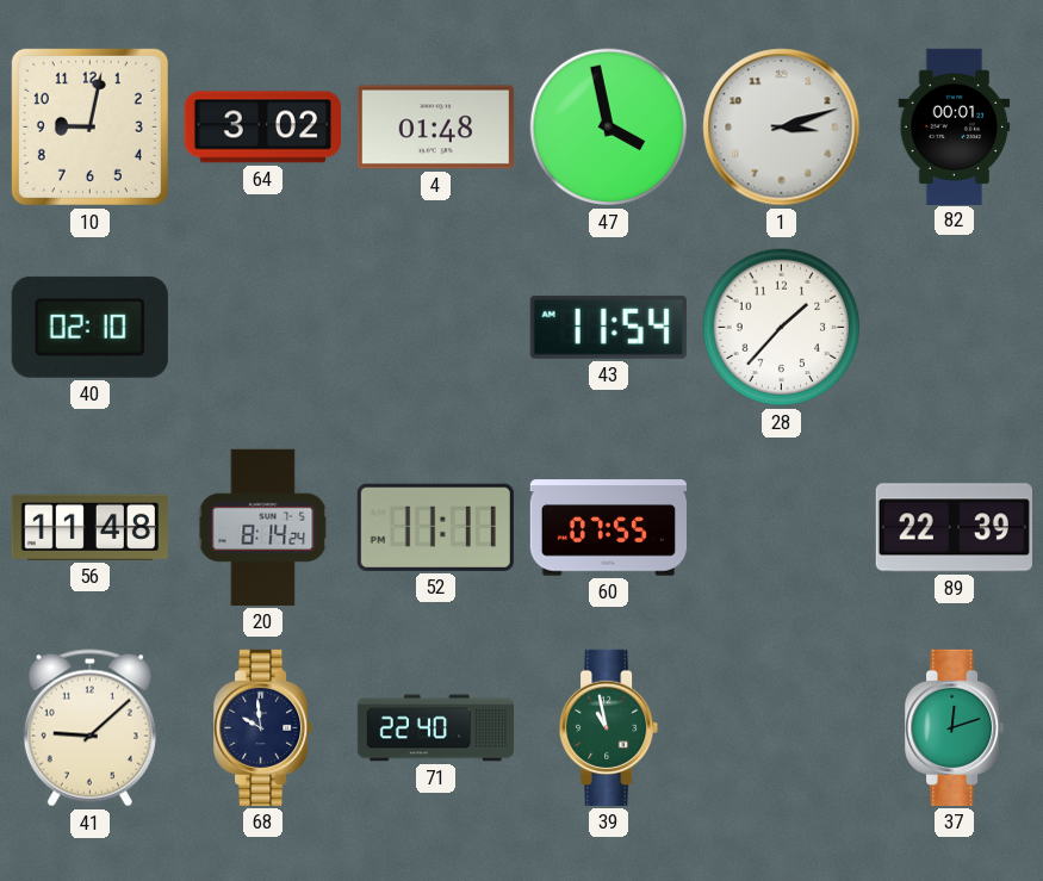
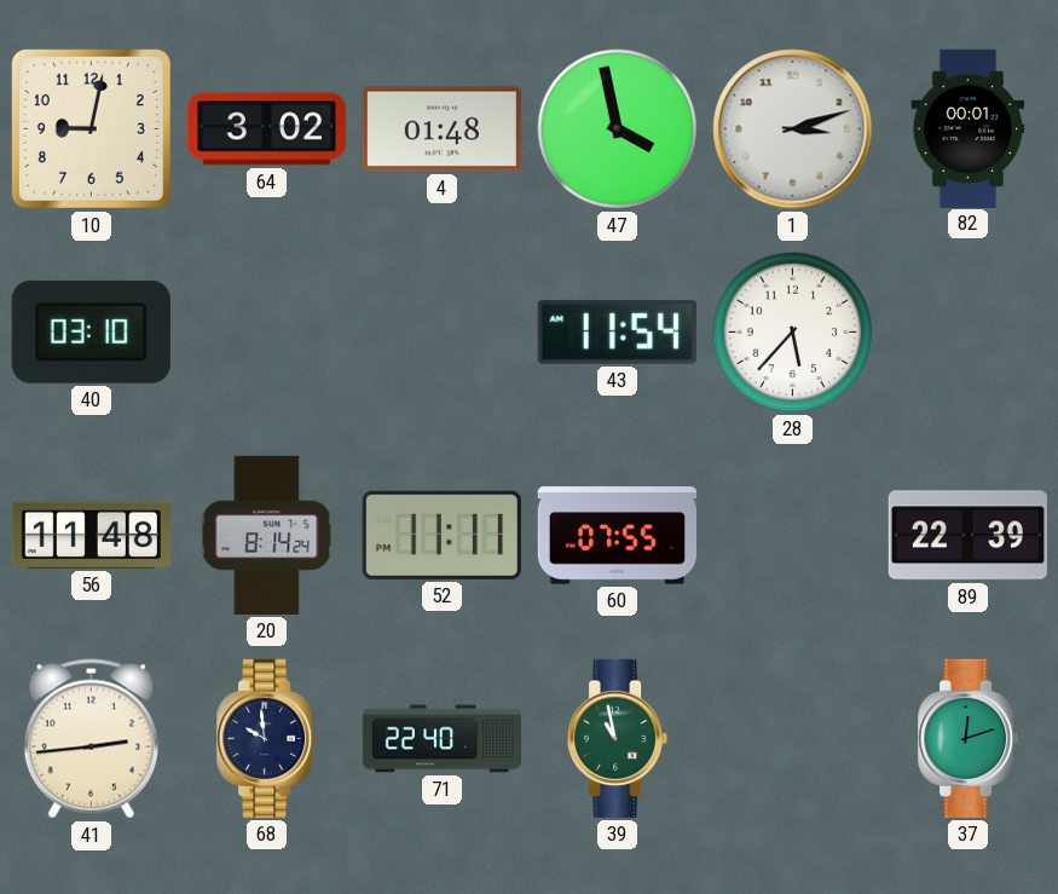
40: 02:10 -> 03:10
28: 1:37 -> 5:37
41: 9:08 -> 2:44
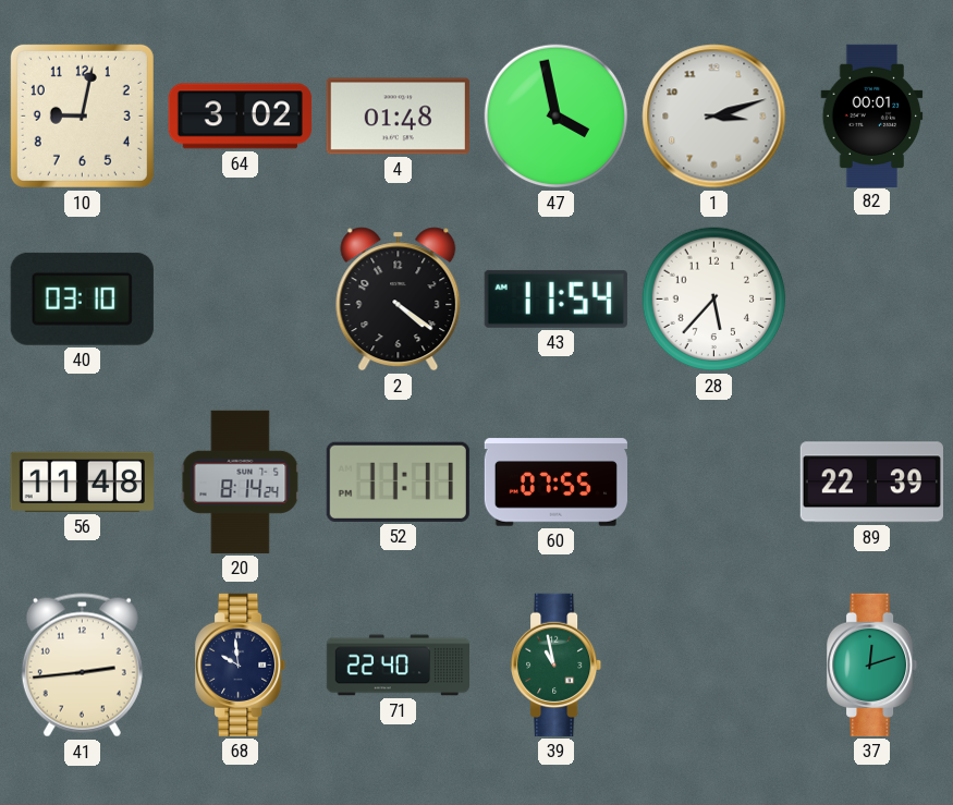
2: none -> 4:21
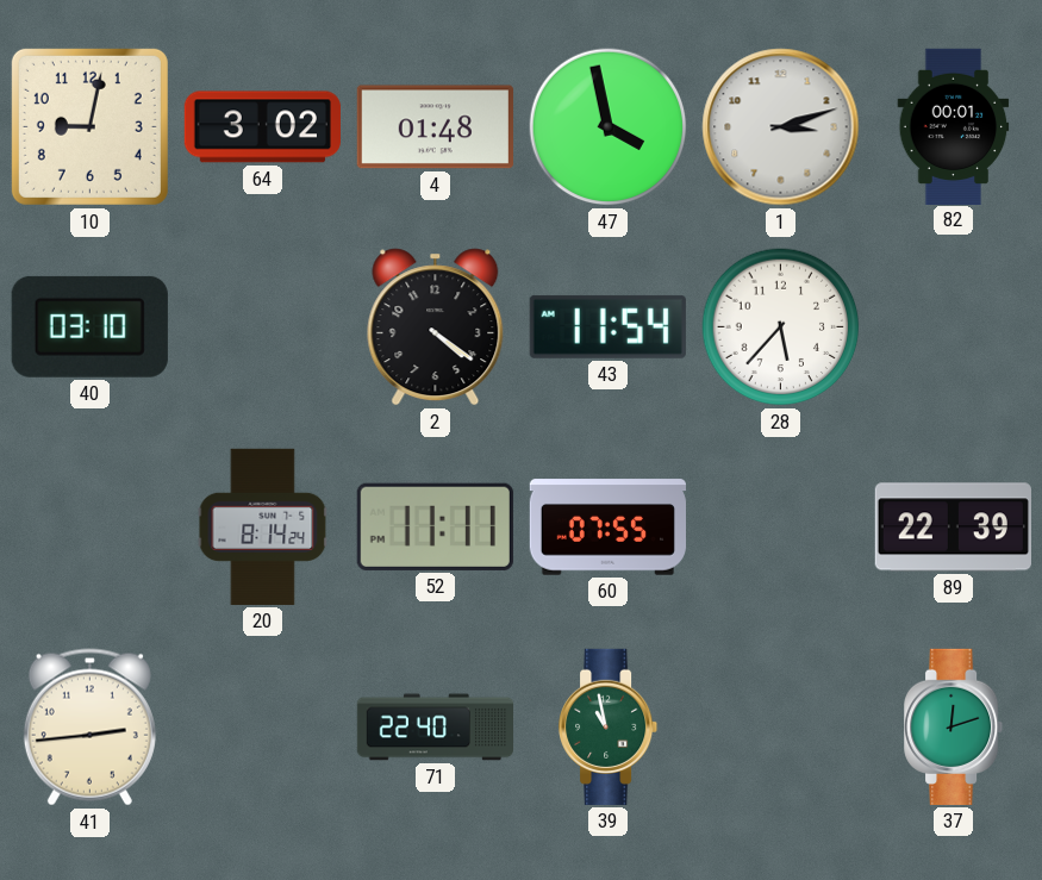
56: 11:48 -> none
68: 9:59 -> none
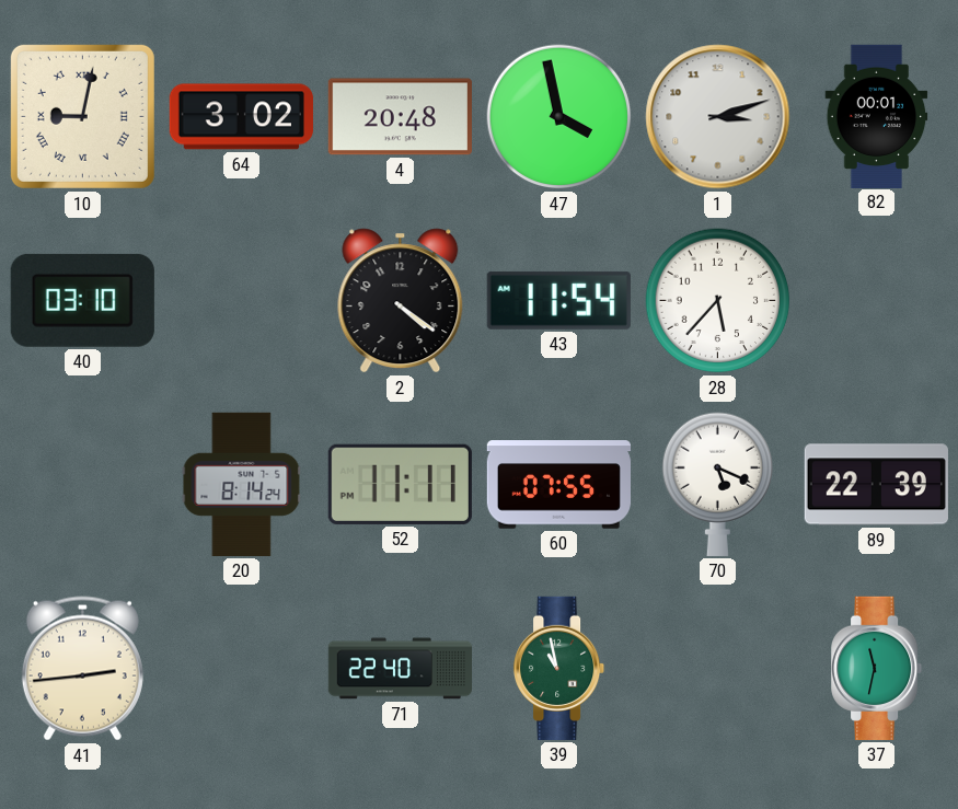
10 numerals: Arabic -> Roman
4: 01:48 -> 20:48
70: none -> 5:19
37: 12:12 -> 11:32
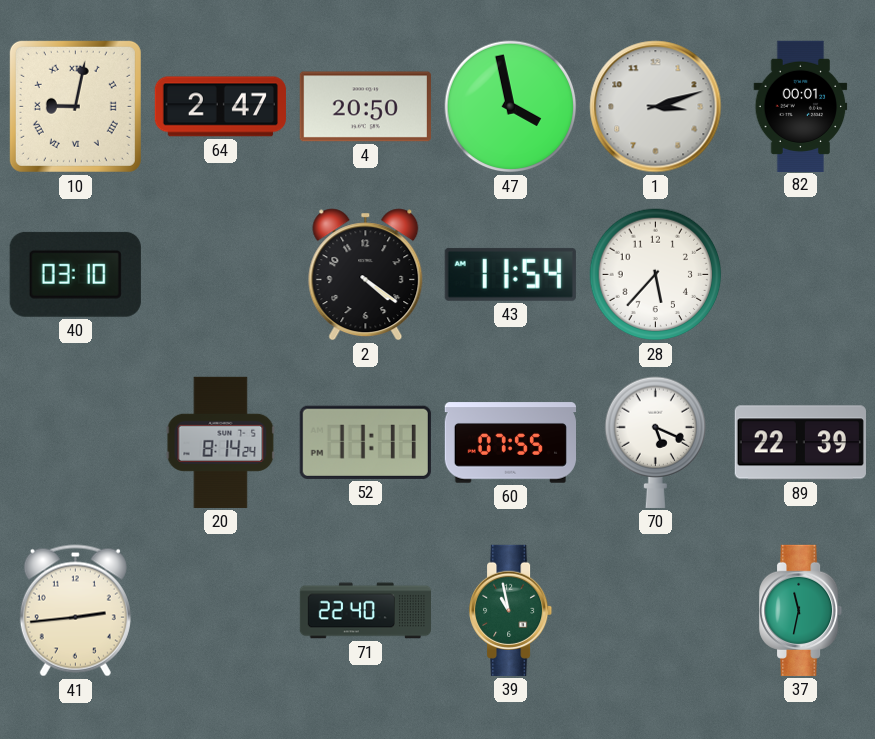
64: 3:02 -> 2:47
4: 20:48 -> 20:50
